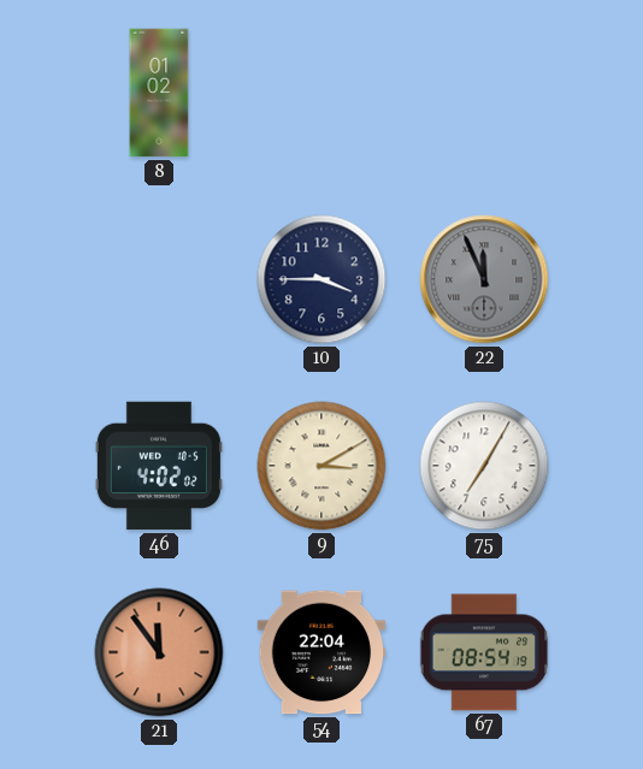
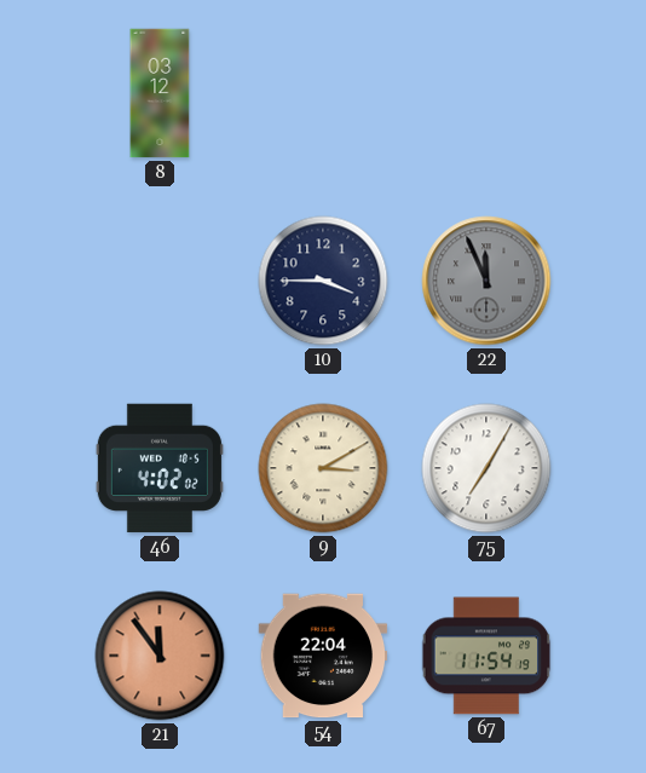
8: 01:02 -> 03:12
67: 08:54 -> 11:54
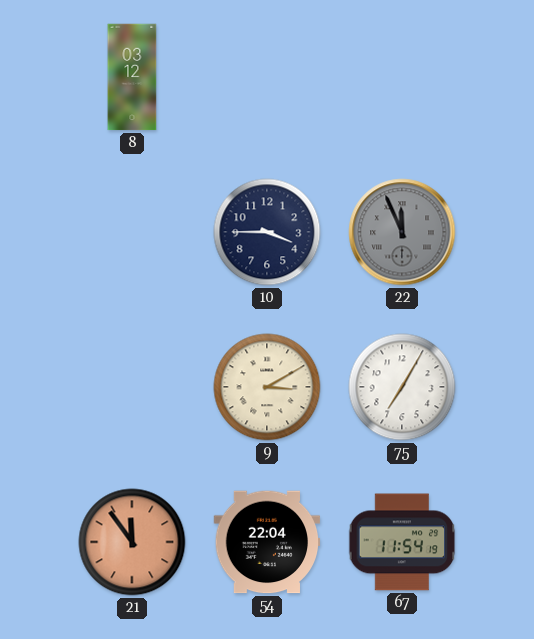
46: 4:02 -> none
